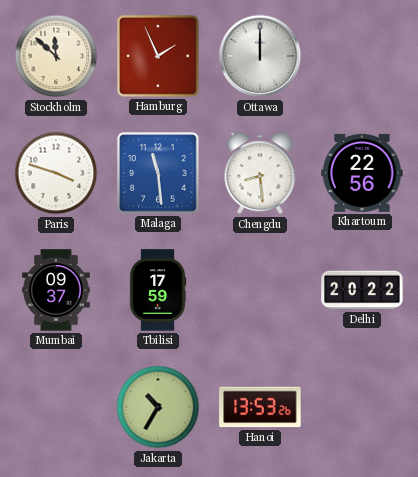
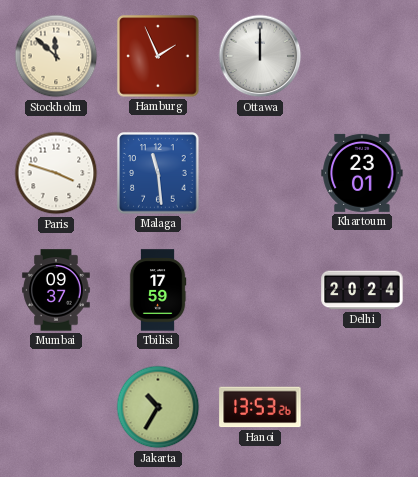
Chengdu: 8:29 -> none
Khartoum: 22:56 -> 23:01
Delhi: 20:22 -> 20:24
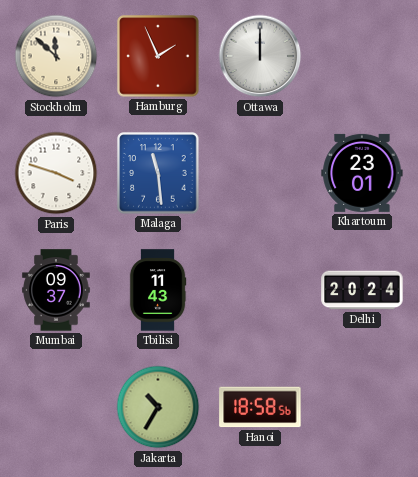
Tbilisi: 17:59 -> 11:43
Hanoi: 13:53 -> 18:58
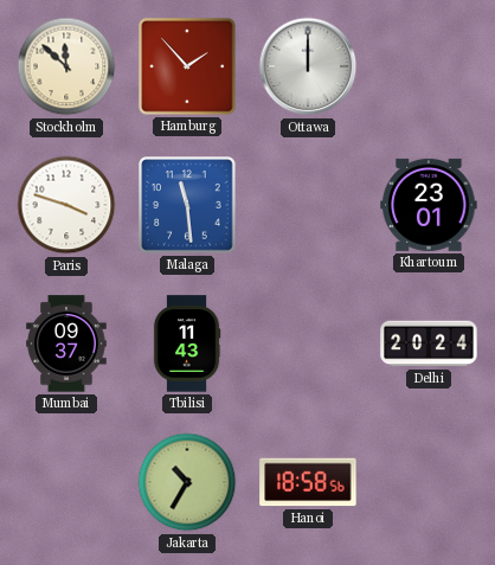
Hamburg: 1:56 -> 1:53
